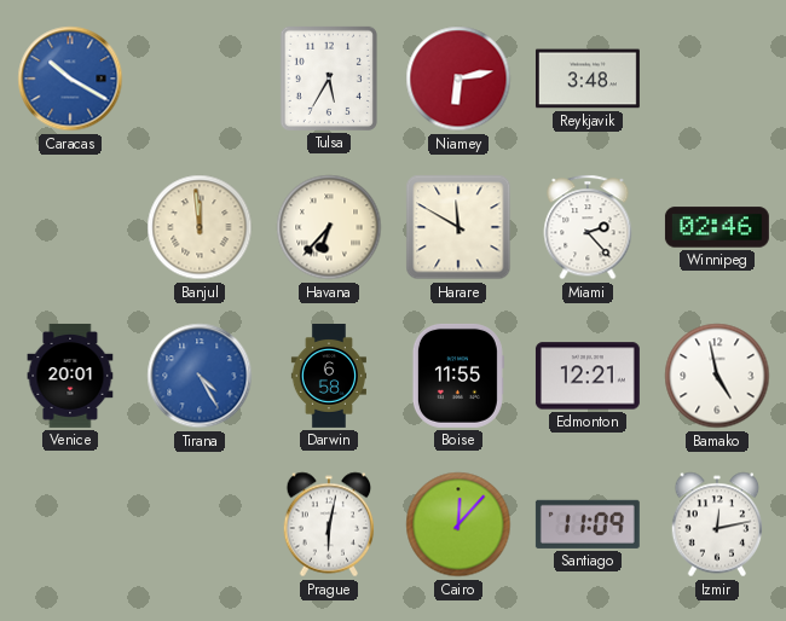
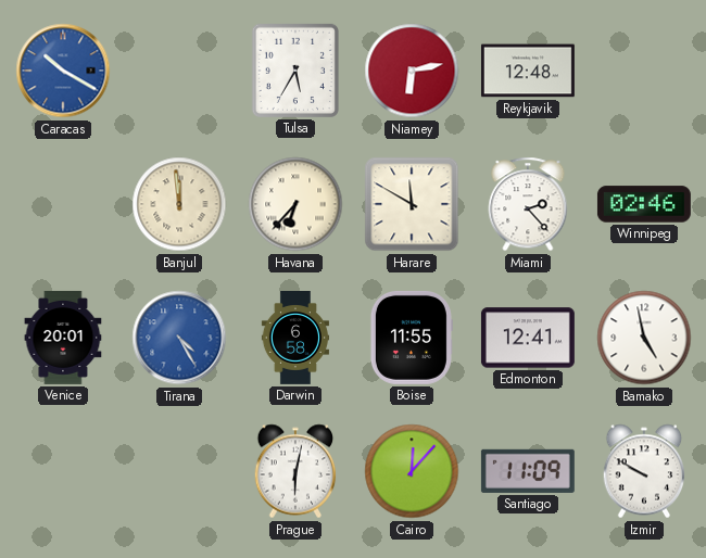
Reykjavik: 3:48 -> 12:48
Edmonton: 12:21 -> 12:41
Izmir: 12:13 -> 9:50
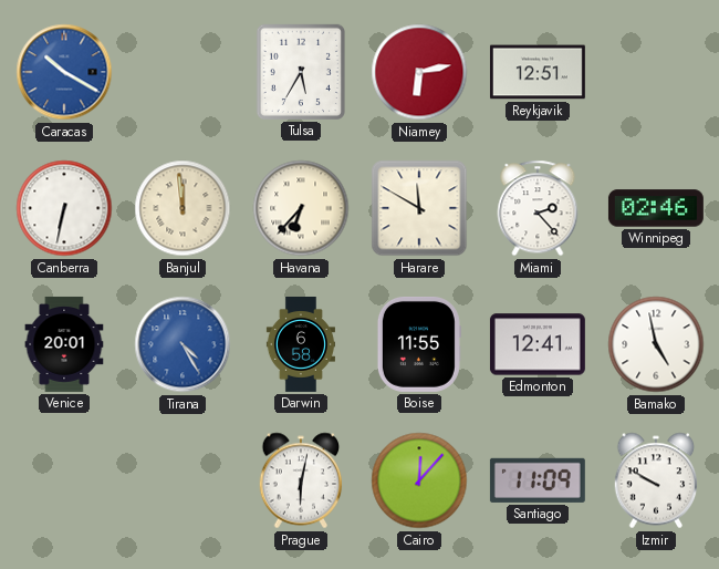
Reykjavik: 12:48 -> 12:51
Canberra: none -> 6:32
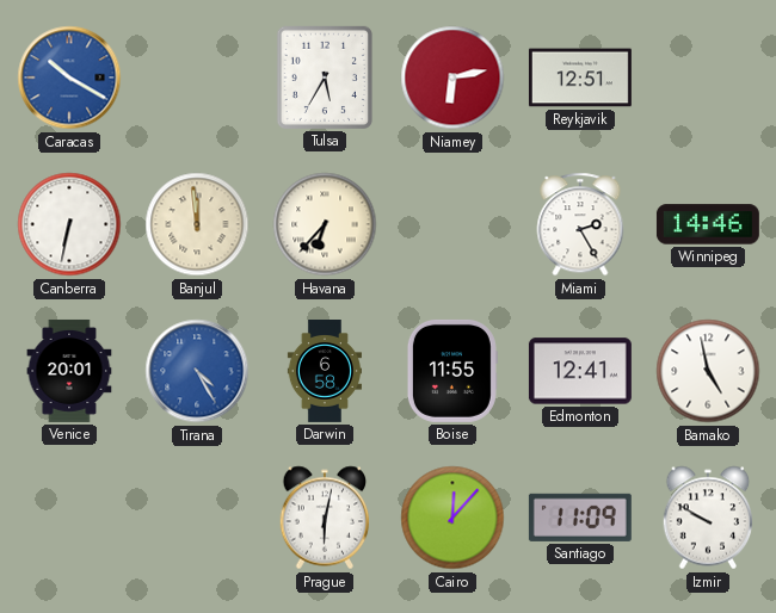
Harare: 11:50 -> none
Miami: 2:23 -> 2:25
Winnipeg: 02:46 -> 14:46
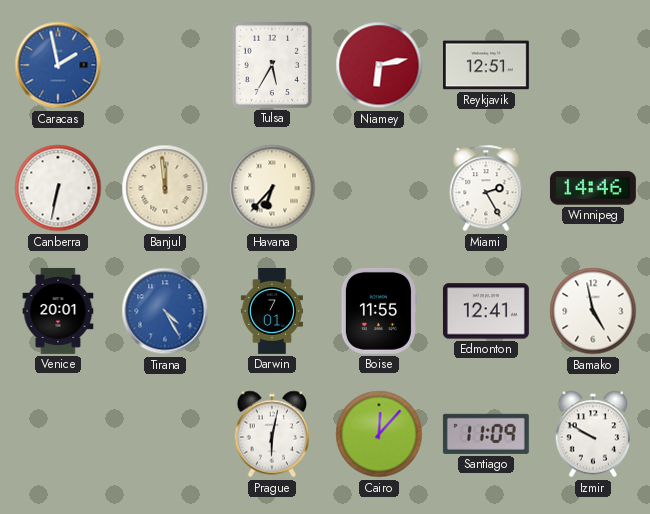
Caracas: 10:20 -> 1:58
Darwin: 6:58 -> 7:01
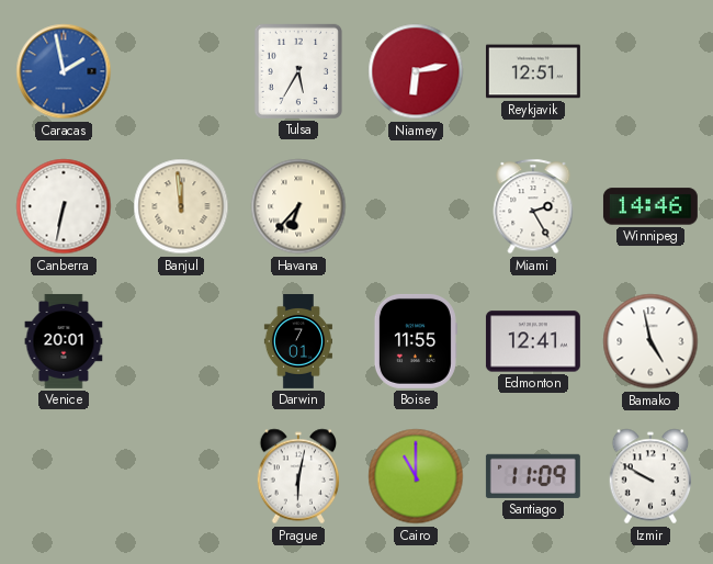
Tirana: 4:25 -> none
Cairo: 12:07 -> 11:00
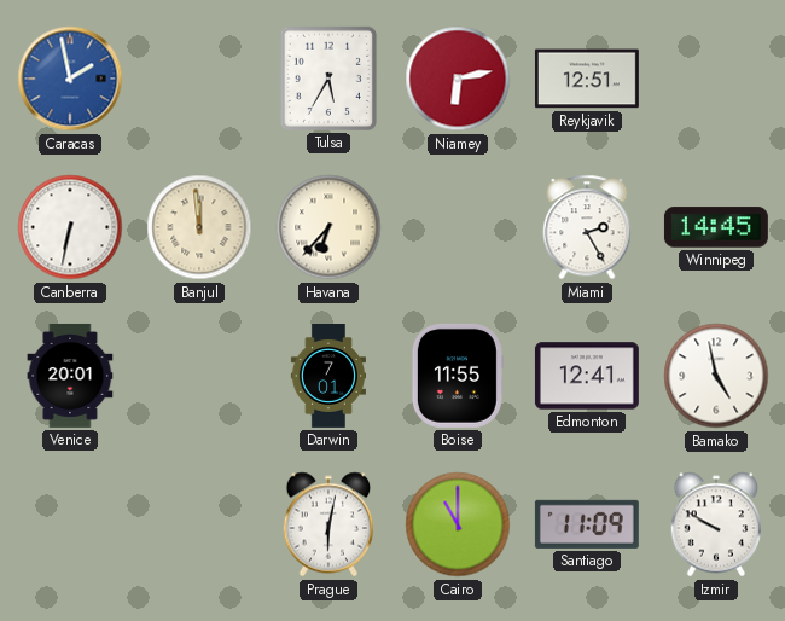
Winnipeg: 14:46 -> 14:45
